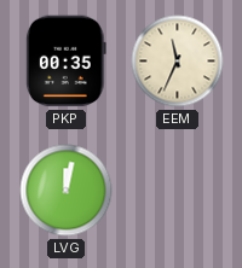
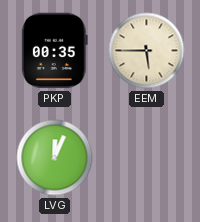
EEM: 11:34 -> 5:45
LVG: 12:02 -> 12:04
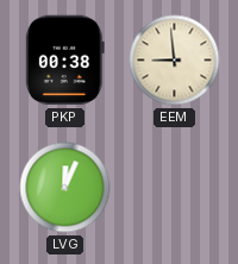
PKP: 00:35 -> 00:38
EEM: 5:45 -> 8:59
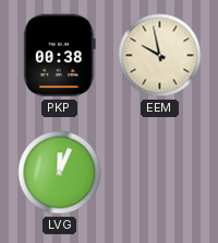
EEM: 8:59 -> 9:58
